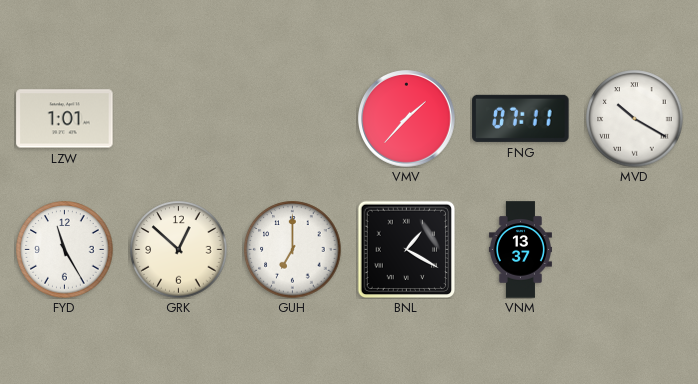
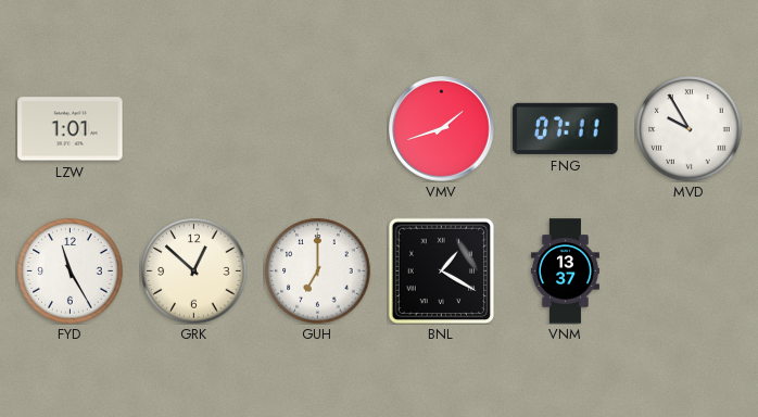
VMV: 1:37 -> 1:42
MVD: 10:20 -> 9:55
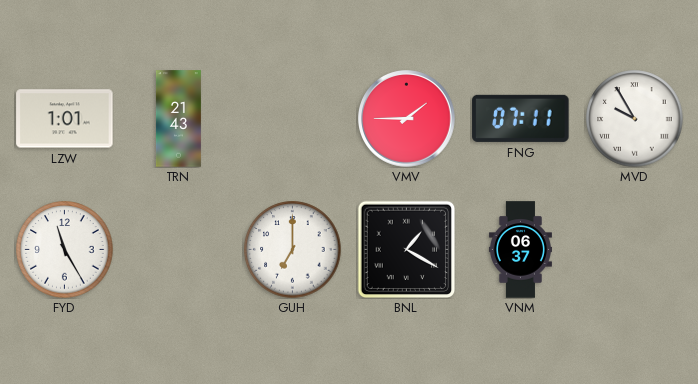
TRN: none -> 21:43
VMV: 1:42 -> 1:45
GRK: 12:52 -> none
VNM: 13:37 -> 06:37
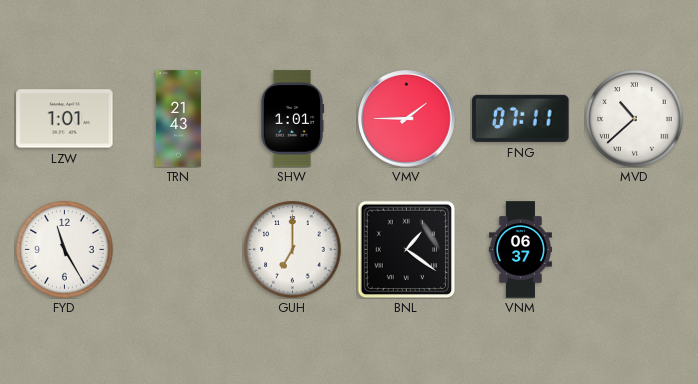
SHW: none -> 1:01
MVD: 9:55 -> 10:38
BNL: 1:20 -> 1:21
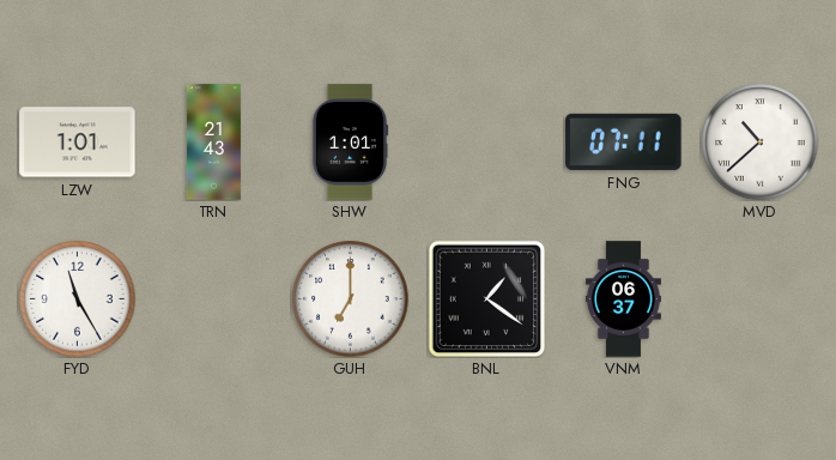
VMV: 1:45 -> none
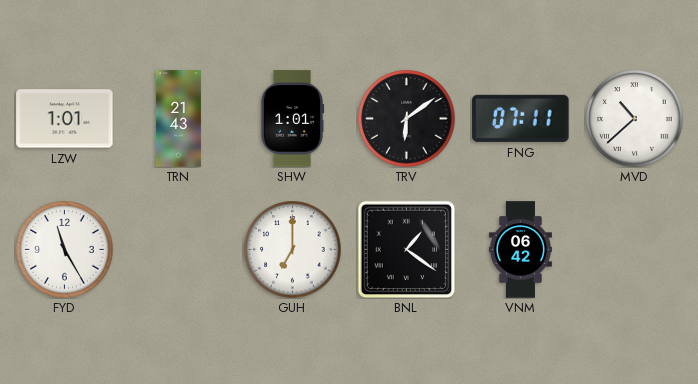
TRV: none -> 6:09
VNM: 06:37 -> 06:42
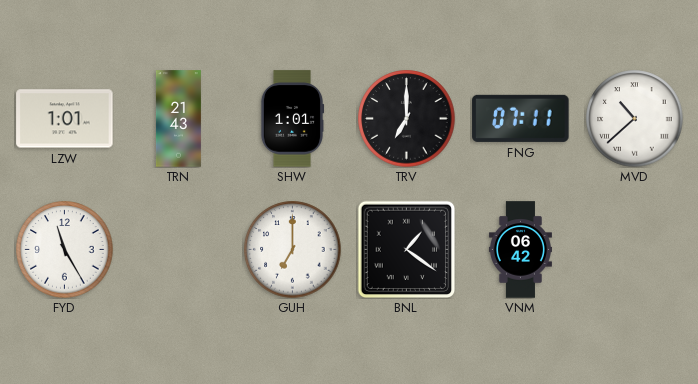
TRV: 6:09 -> 7:00
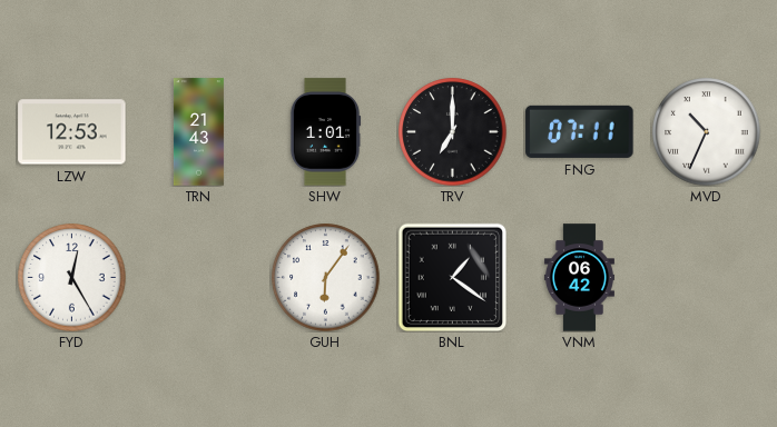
LZW: 1:01 -> 12:53
MVD: 10:38 -> 10:34
FYD: 11:25 -> 12:25
GUH: 7:00 -> 6:06
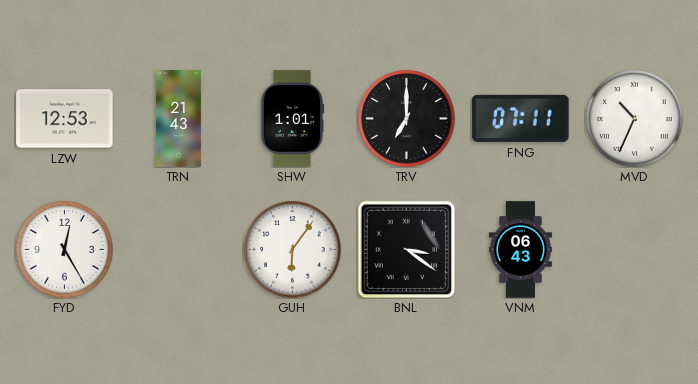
BNL: 1:21 -> 3:21
VNM: 06:42 -> 06:43
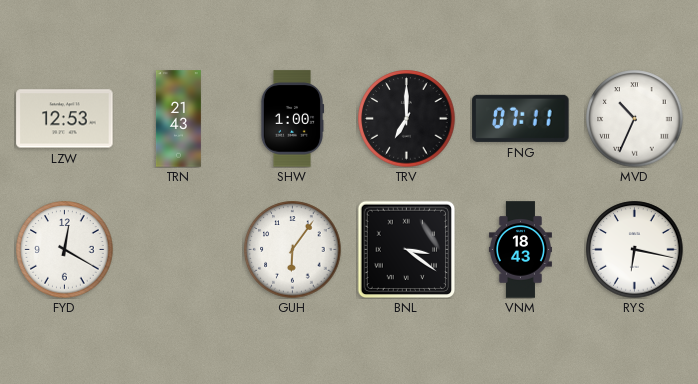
SHW: 1:01 -> 1:00
FYD: 12:25 -> 12:20
VNM: 06:43 -> 18:43
RYS: none -> 6:17
